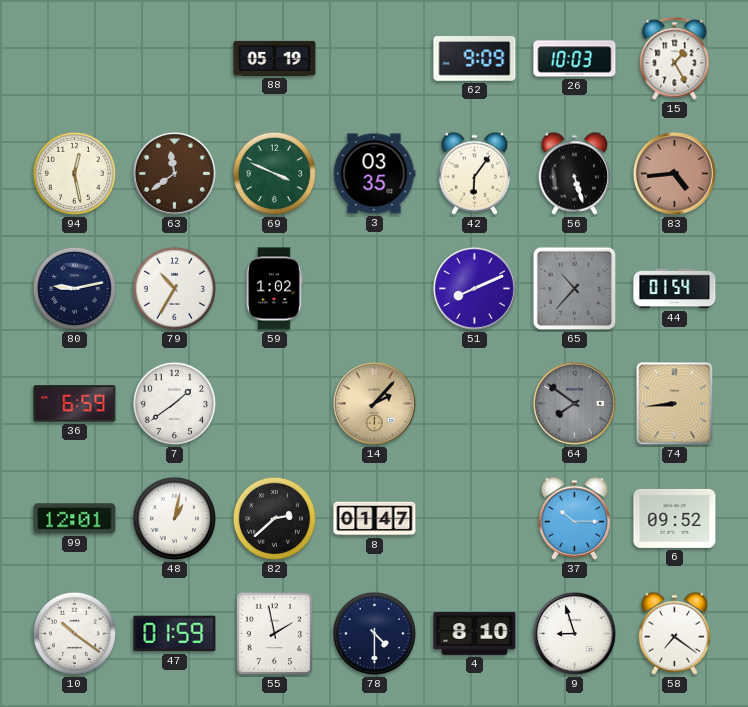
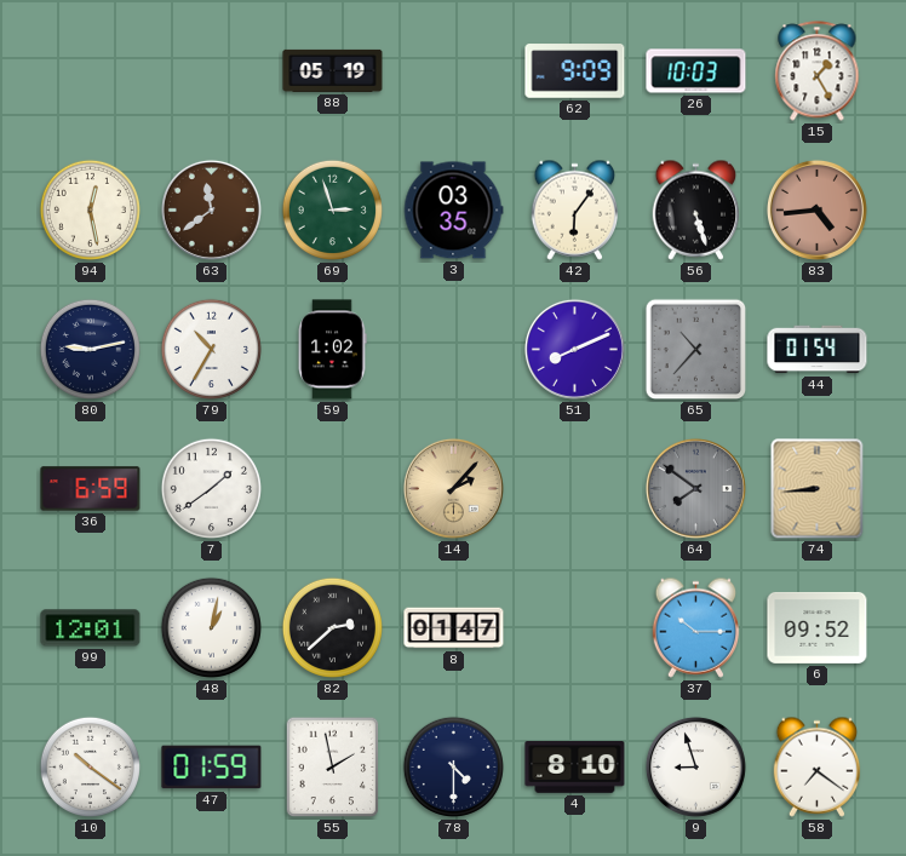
69: 3:49 -> 2:57
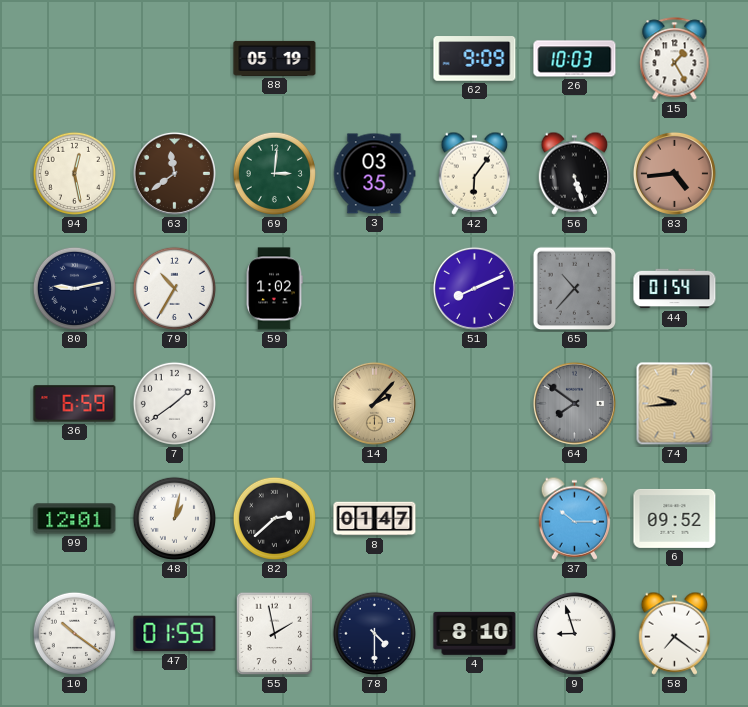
69: 2:57 -> 3:01
74: 8:44 -> 9:44
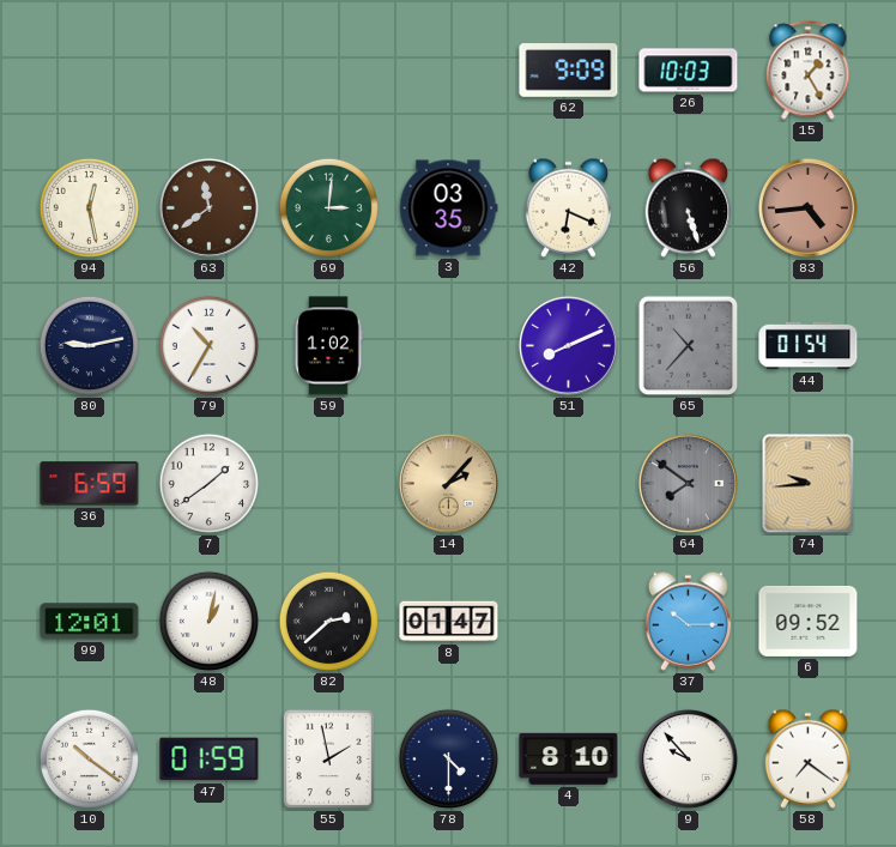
88: 05:19 -> none
42: 6:06 -> 6:19
9: 8:57 -> 9:53
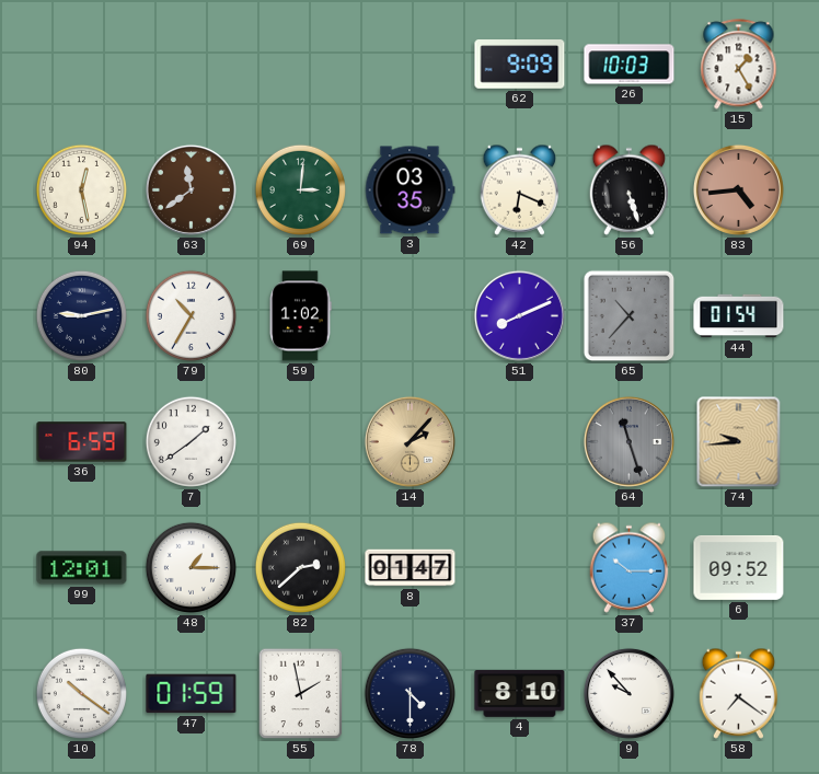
64: 7:51 -> 11:27
48: 1:02 -> 1:15
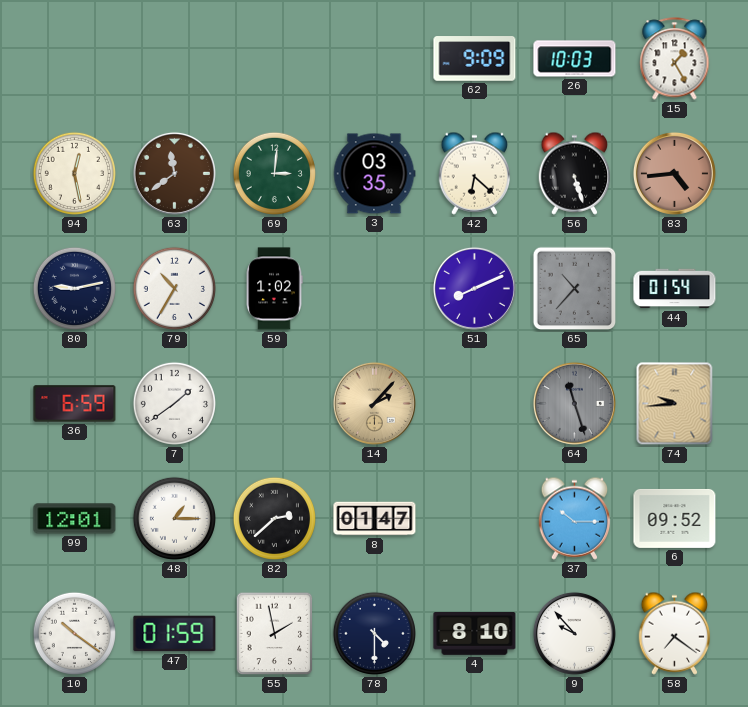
42: 6:19 -> 6:22
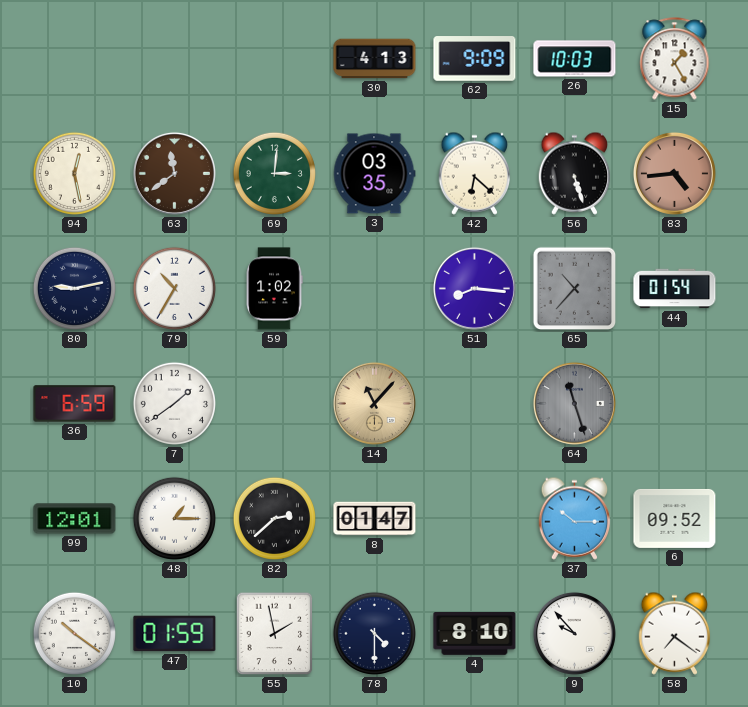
30: none -> 4:13
51: 8:11 -> 8:16
14: 2:07 -> 11:07
74: 9:44 -> none
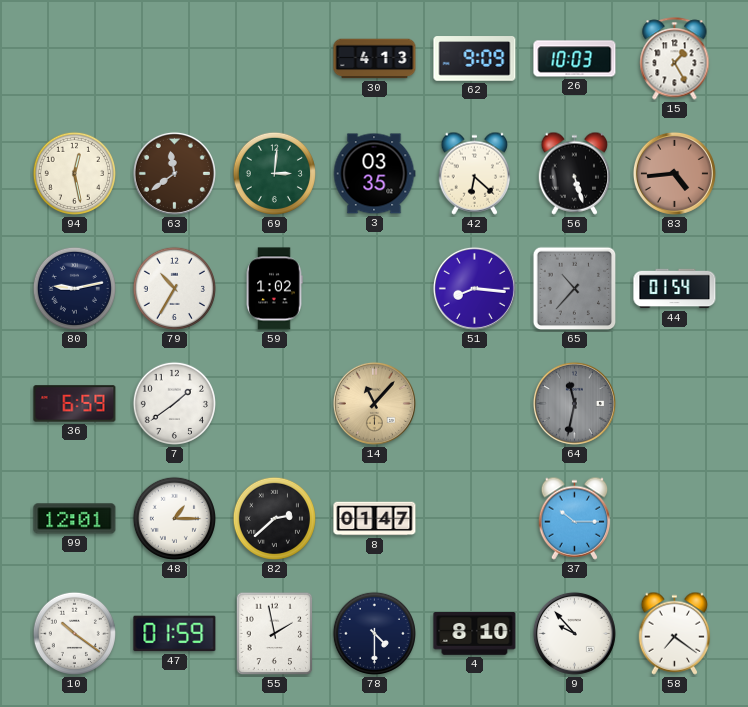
64: 11:27 -> 11:32
6: 09:52 -> none
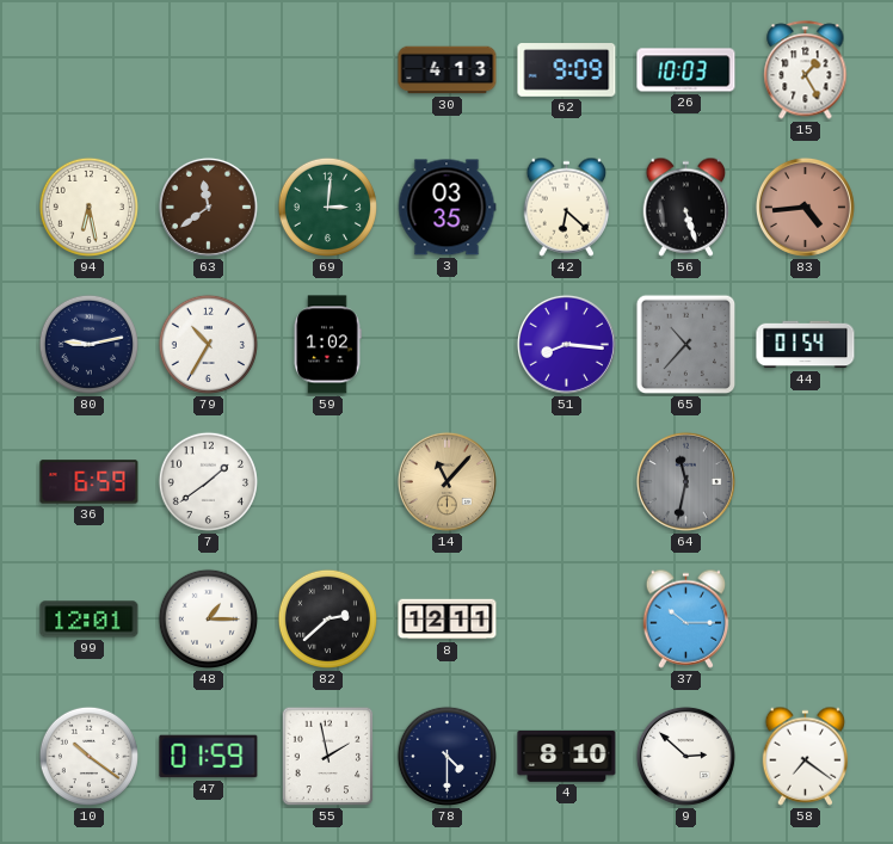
94: 12:28 -> 6:28
8: 01:47 -> 12:11
9: 9:53 -> 2:52
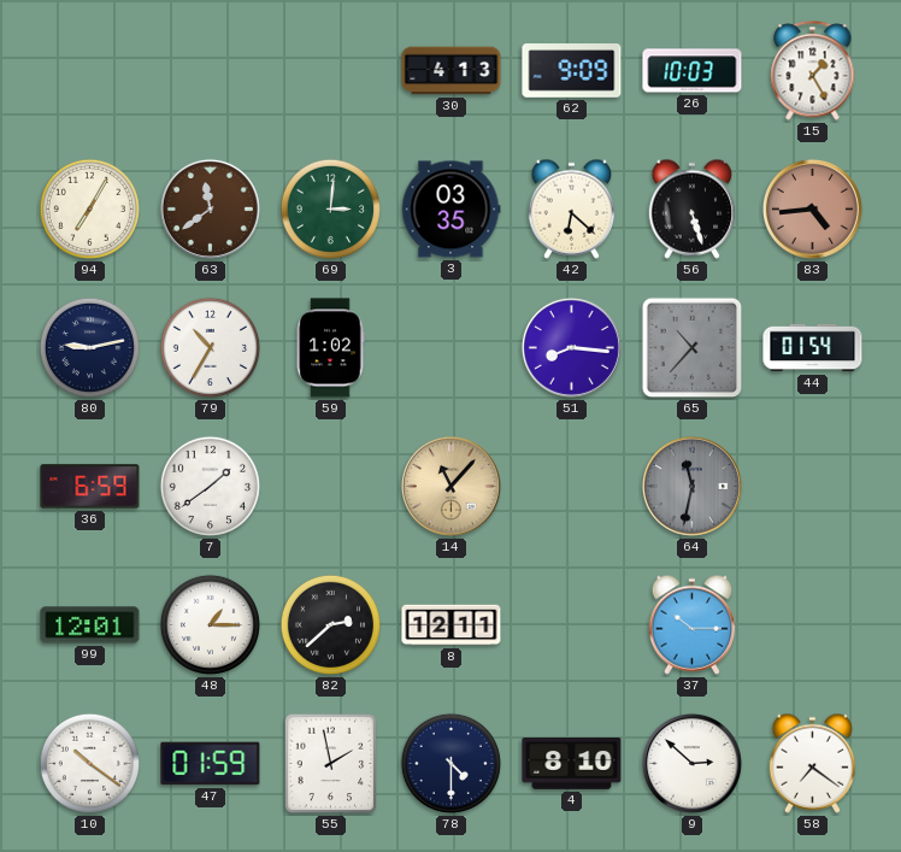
94: 6:28 -> 7:05
